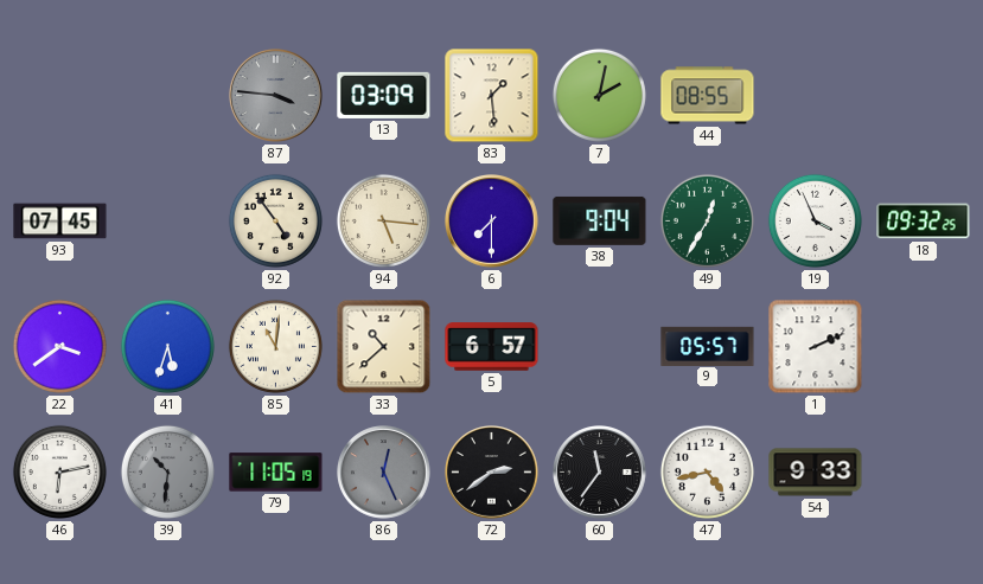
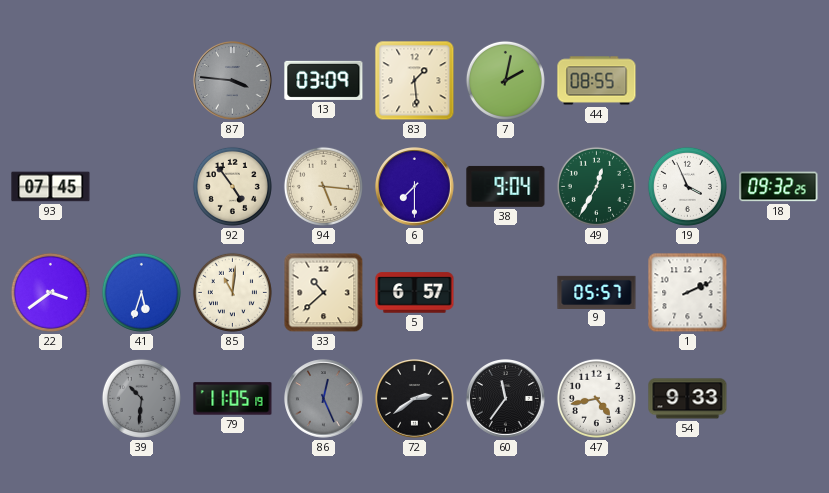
46: 6:13 -> none
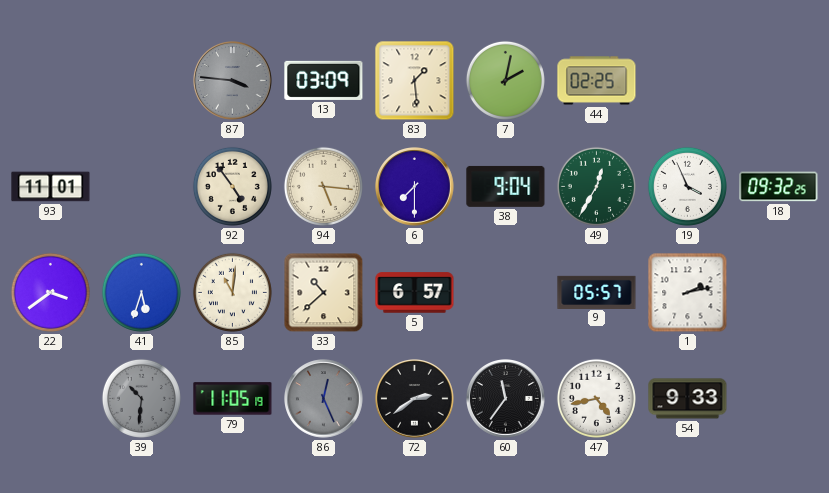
44: 08:55 -> 02:25
93: 07:45 -> 11:01
1: 2:11 -> 2:13
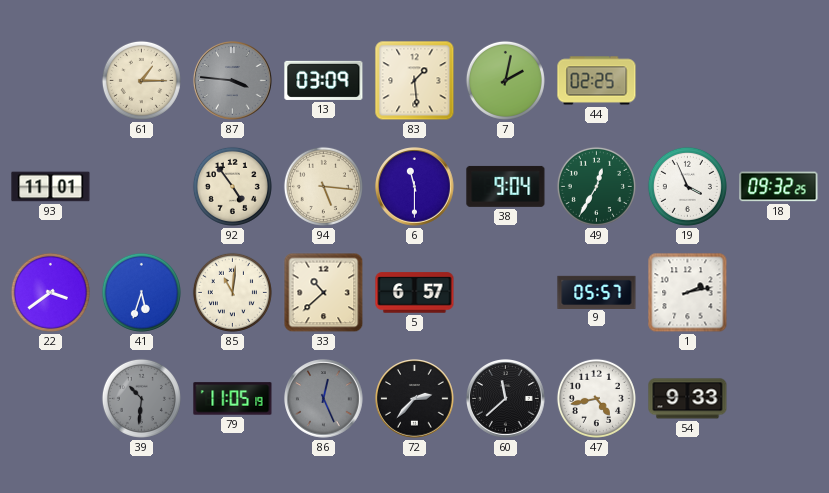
61: none -> 1:15
6: 7:30 -> 11:30
72: 2:39 -> 2:37
60: 11:36 -> 11:38
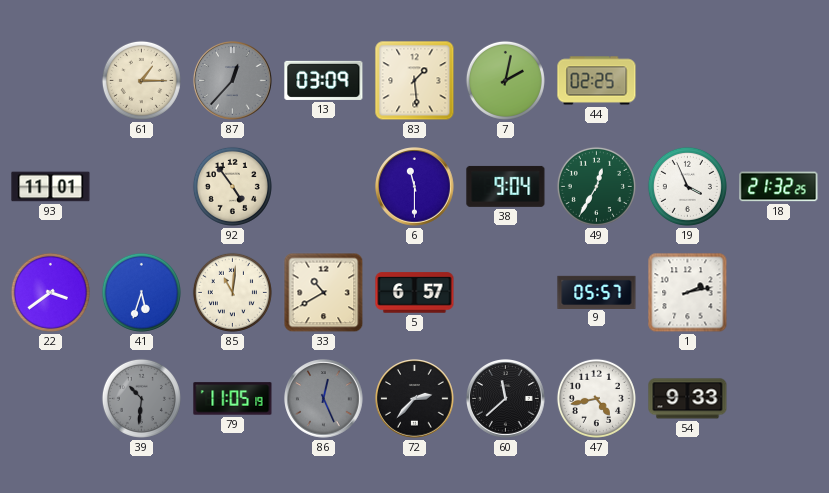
87: 3:46 -> 12:37
94: 5:16 -> none
18: 09:32 -> 21:32
33: 10:38 -> 10:40
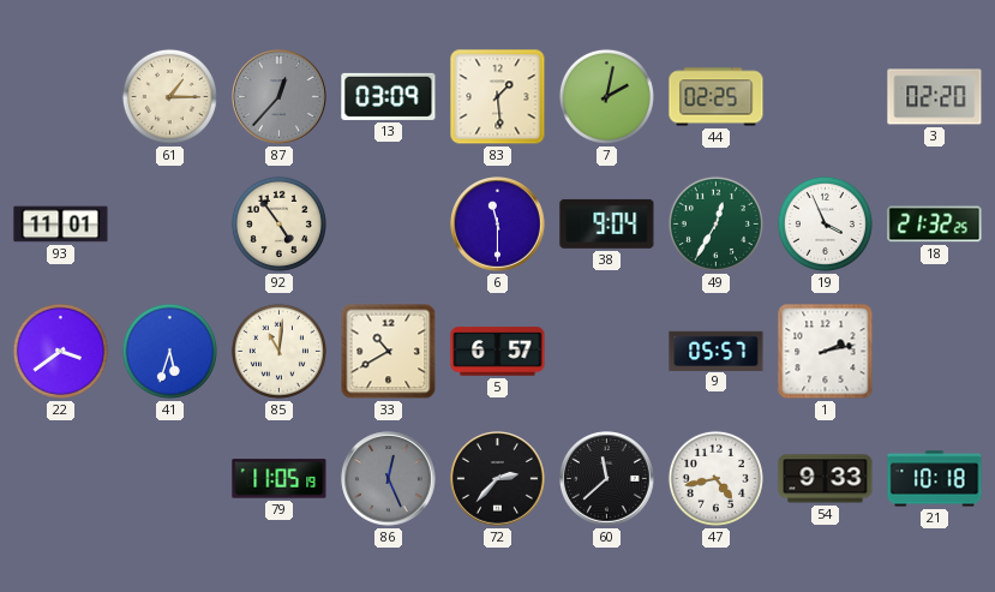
3: none -> 02:20
39: 10:31 -> none
21: none -> 10:18
